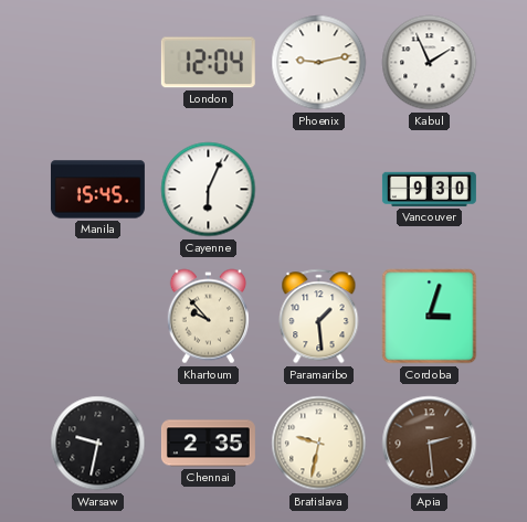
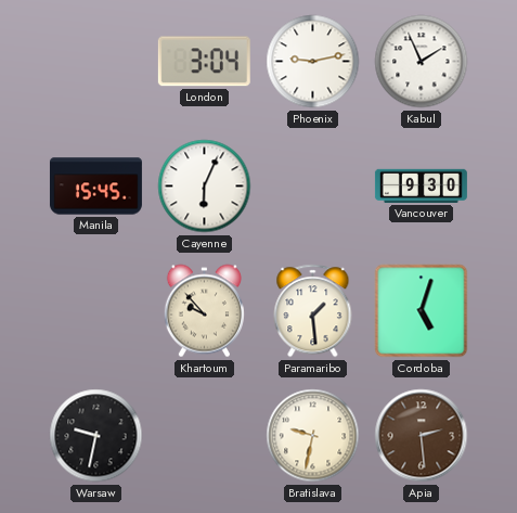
London: 12:04 -> 3:04
Cordoba: 3:03 -> 5:03
Chennai: 2:35 -> none
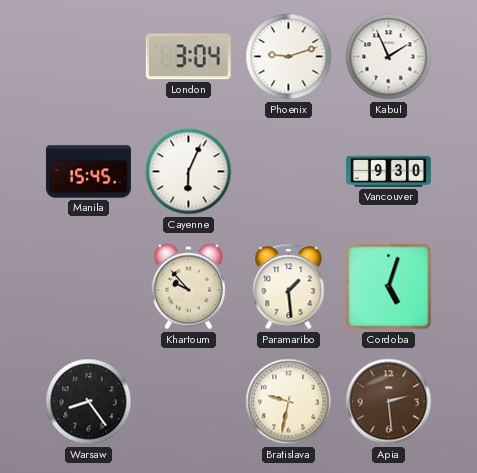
Phoenix: 9:13 -> 9:12
Warsaw: 9:32 -> 8:24
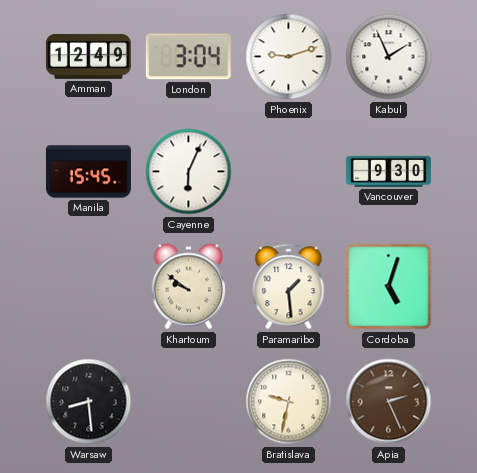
Amman: none -> 12:49
Khartoum: 9:53 -> 9:51
Warsaw: 8:24 -> 8:29
Apia: 2:29 -> 2:26
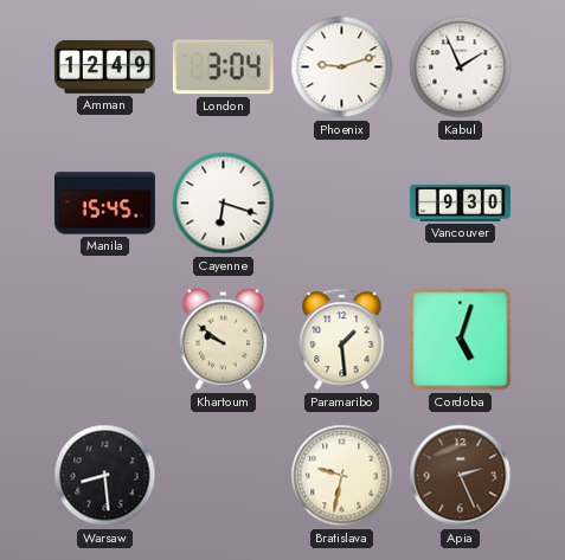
Cayenne: 6:04 -> 6:18
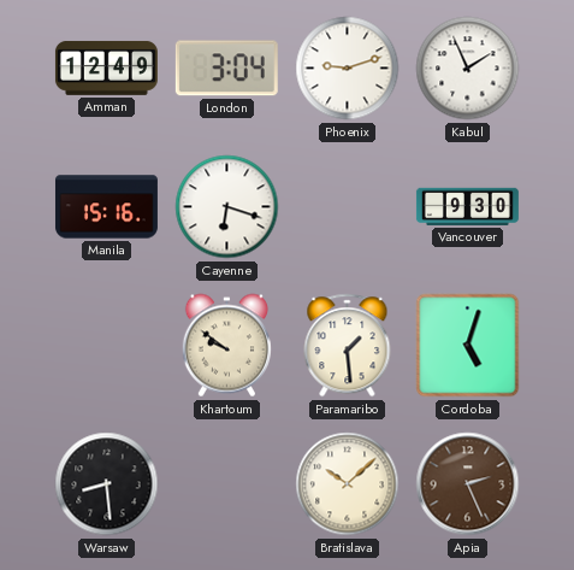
Manila: 15:45 -> 15:16
Bratislava: 9:32 -> 10:08
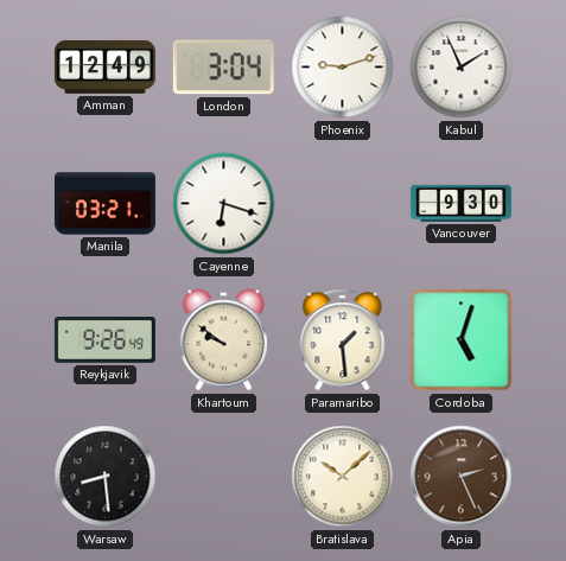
Manila: 15:16 -> 03:21
Reykjavik: none -> 9:26
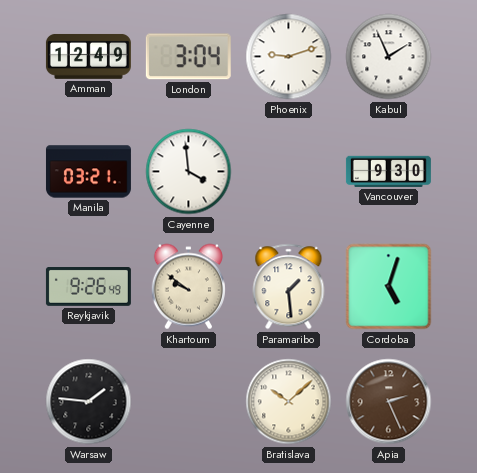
Cayenne: 6:18 -> 3:59
Warsaw: 8:29 -> 1:46
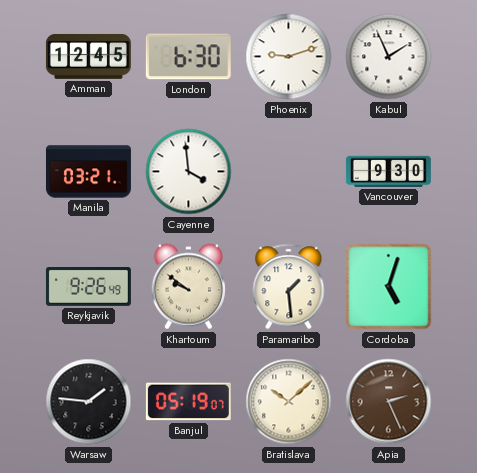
Amman: 12:49 -> 12:45
London: 3:04 -> 6:30
Banjul: none -> 05:19
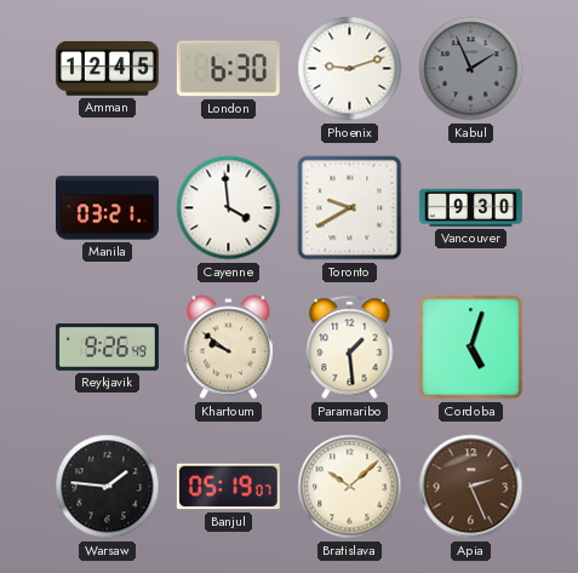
Kabul dial: white -> grey
Toronto: none -> 9:40
